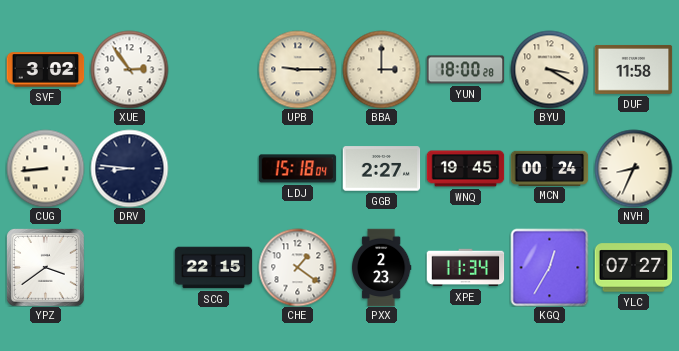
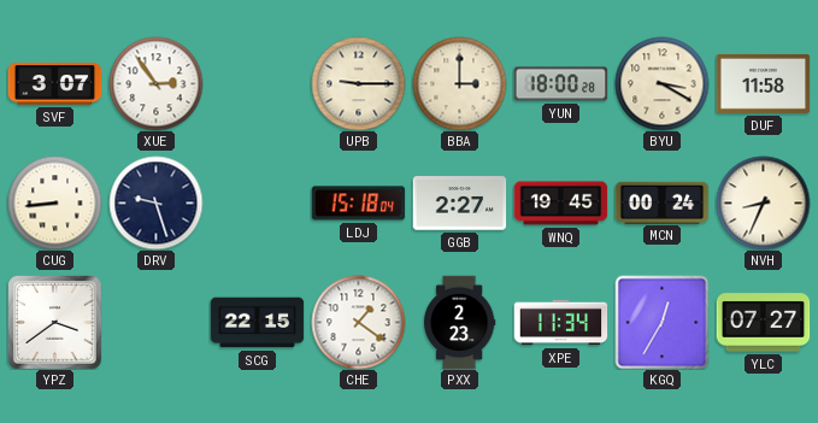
SVF: 3:02 -> 3:07
DRV: 8:46 -> 9:27
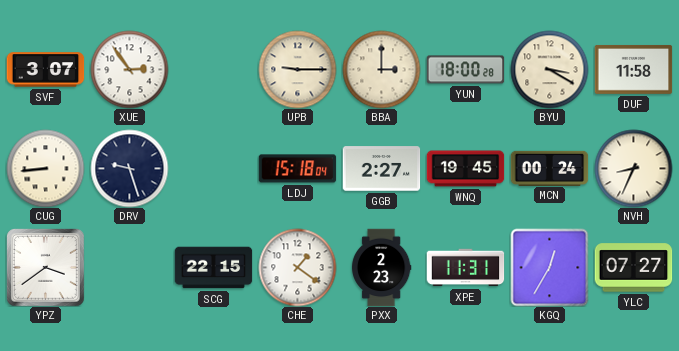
XPE: 11:34 -> 11:31
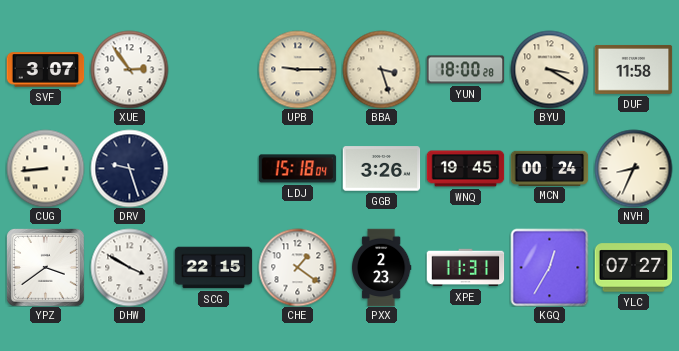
BBA: 3:00 -> 3:27
GGB: 2:27 -> 3:26
DHW: none -> 3:50
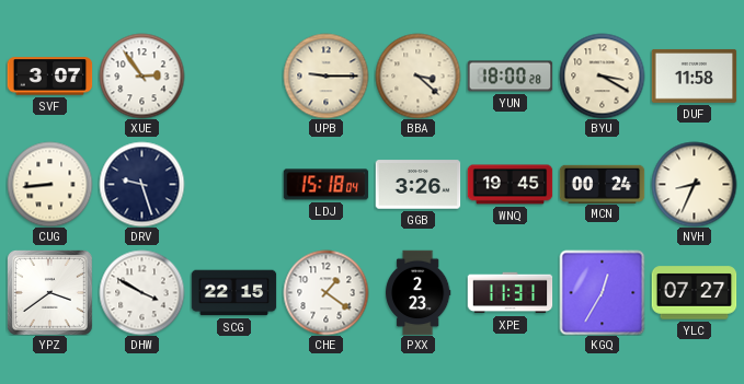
BBA: 3:27 -> 3:22
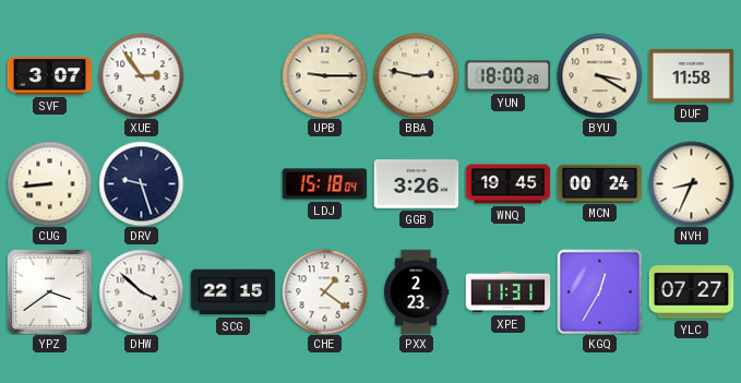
BBA: 3:22 -> 2:47
DHW: 3:50 -> 3:52
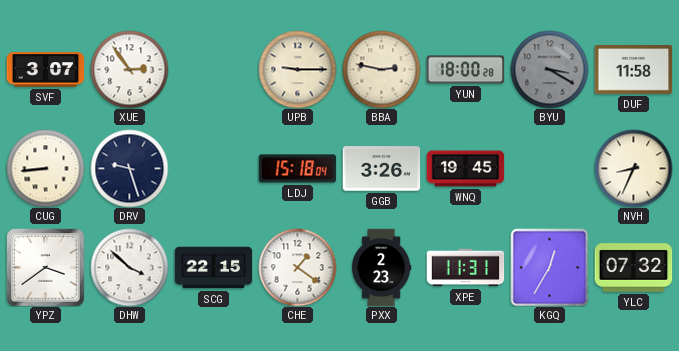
BYU dial: cream -> grey
MCN: 00:24 -> none
YLC: 07:27 -> 07:32
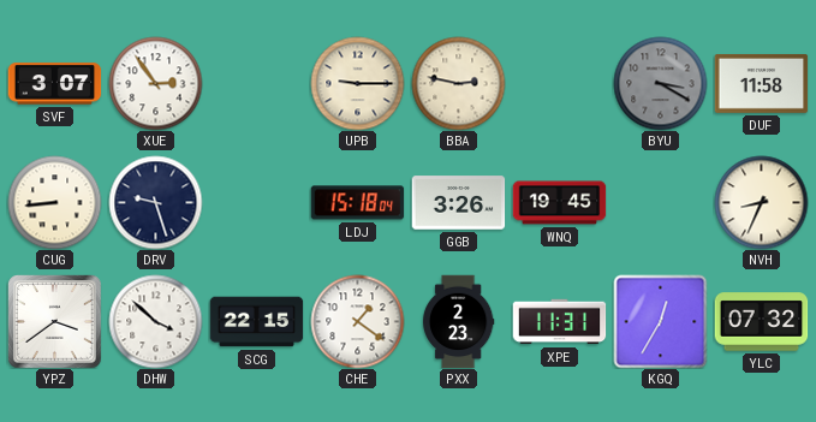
YUN: 18:00 -> none
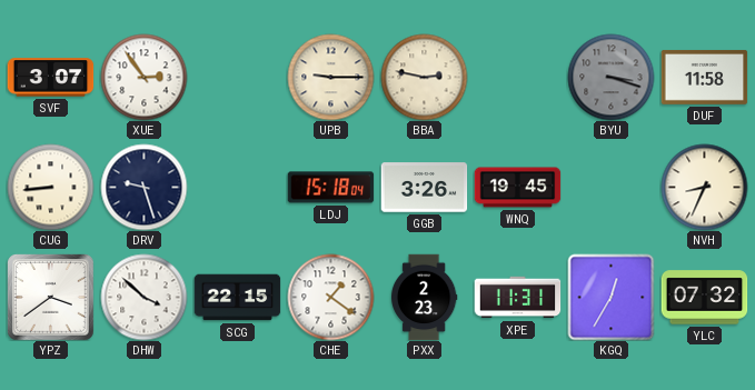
BYU: 3:20 -> 3:18
